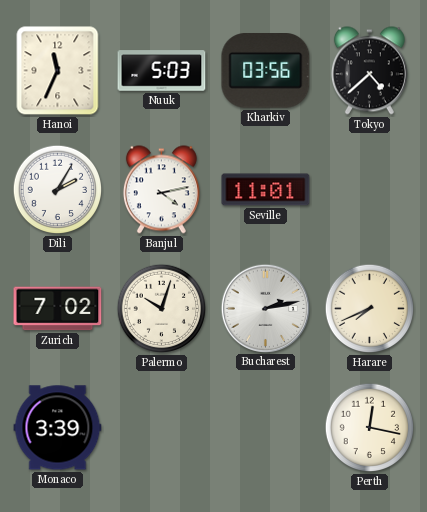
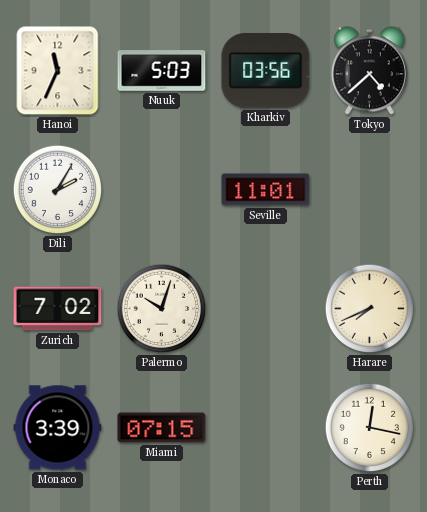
Banjul: 4:13 -> none
Bucharest: 2:13 -> none
Miami: none -> 07:15
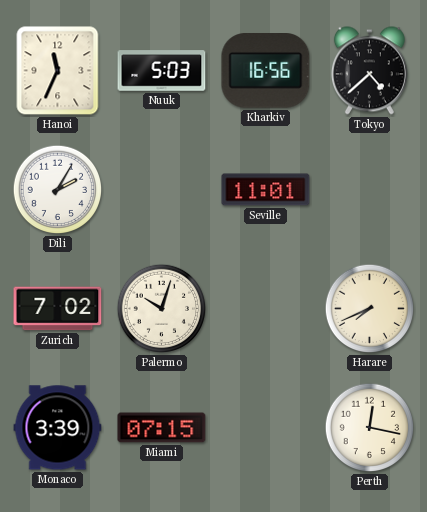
Kharkiv: 03:56 -> 16:56
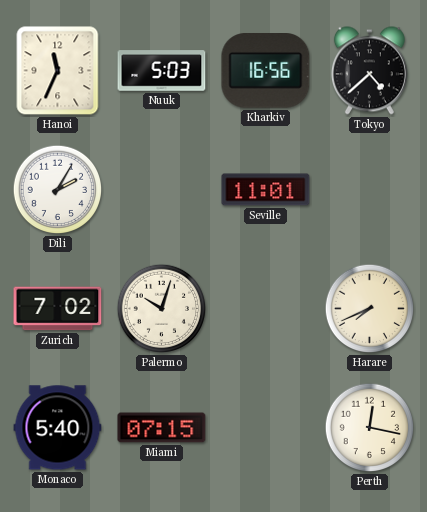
Monaco: 3:39 -> 5:40
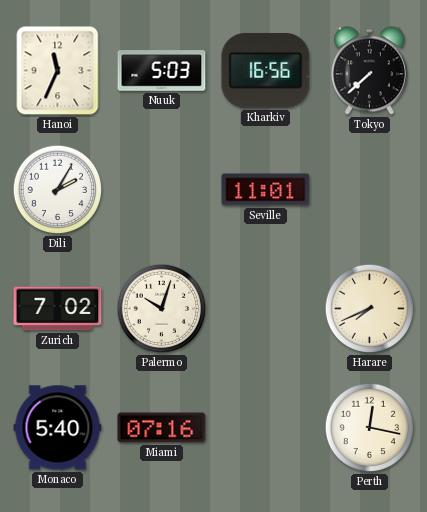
Tokyo: 4:38 -> 7:38
Miami: 07:15 -> 07:16
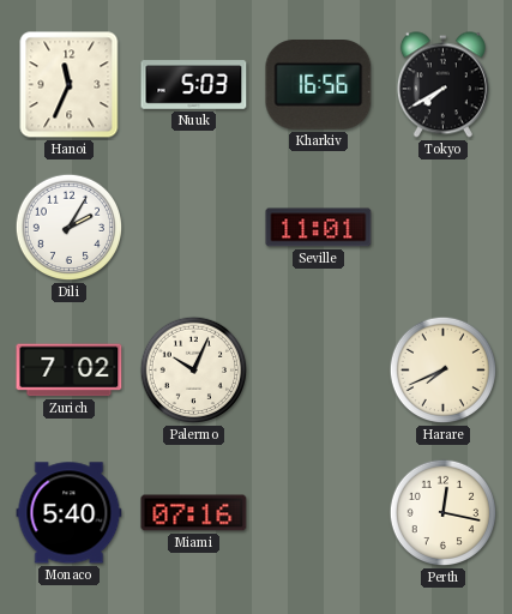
Tokyo: 7:38 -> 7:40
Palermo: 10:03 -> 10:04
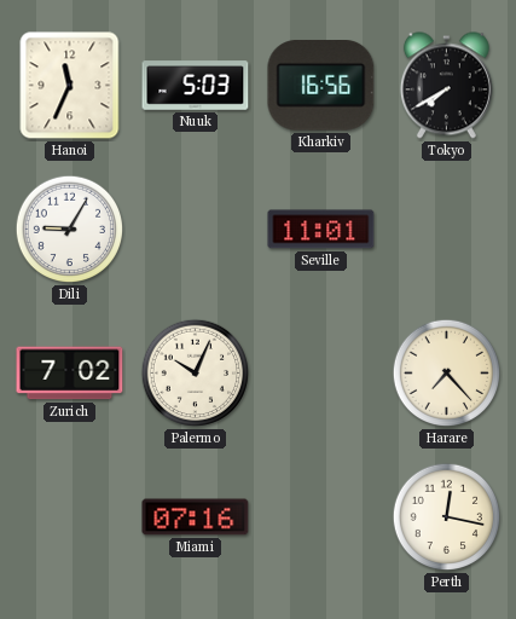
Dili: 2:05 -> 9:05
Harare: 7:41 -> 7:23
Monaco: 5:40 -> none
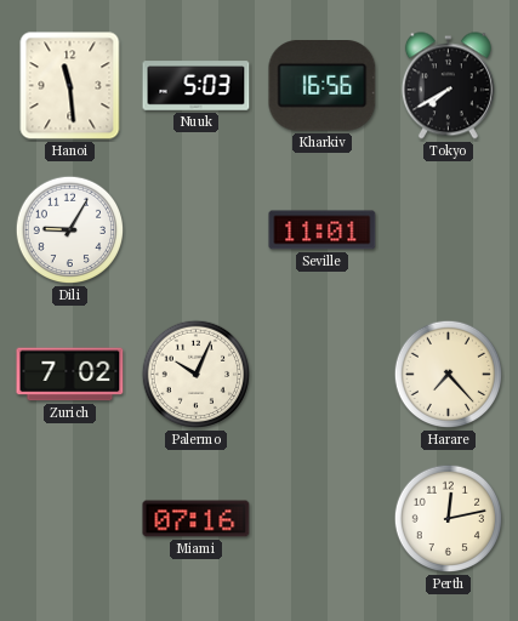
Hanoi: 11:34 -> 11:29
Perth: 12:17 -> 12:13
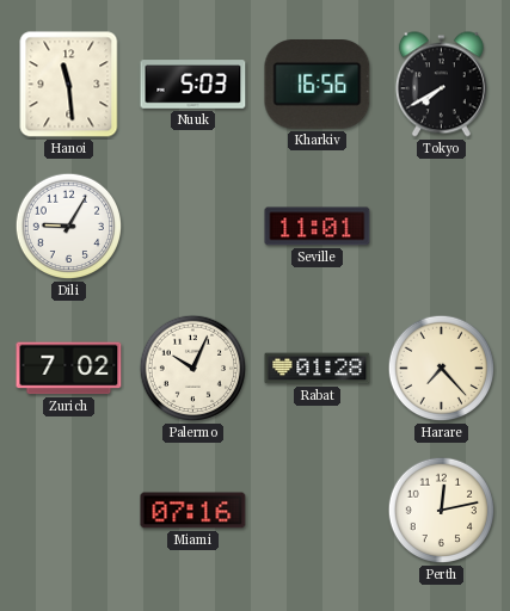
Rabat: none -> 01:28
